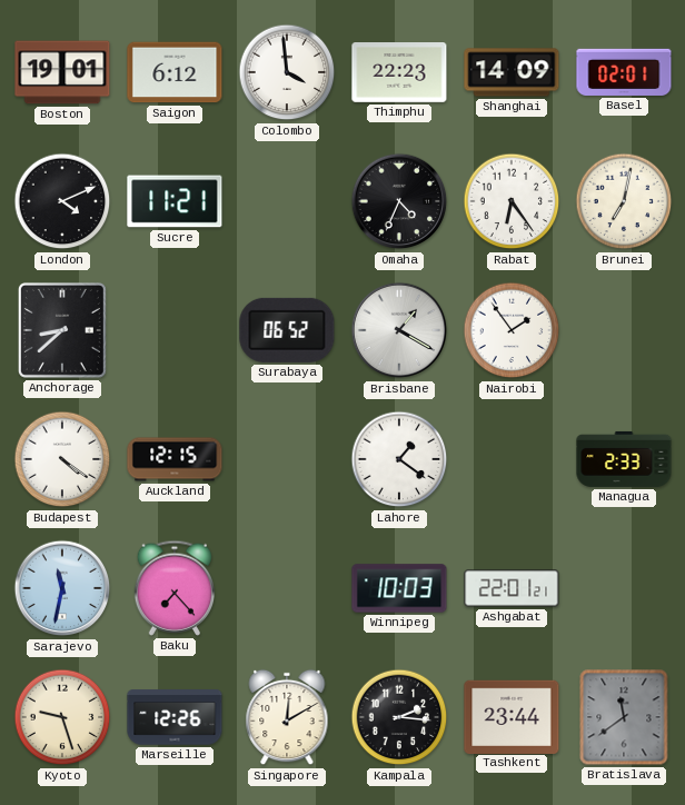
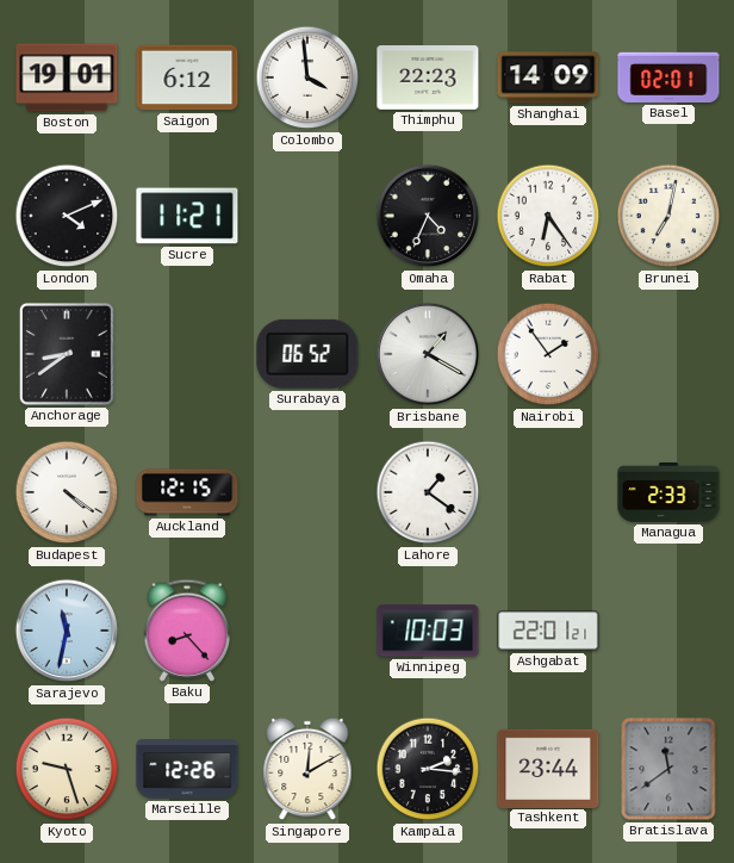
Anchorage: 8:38 -> 8:39
Baku: 7:23 -> 8:23
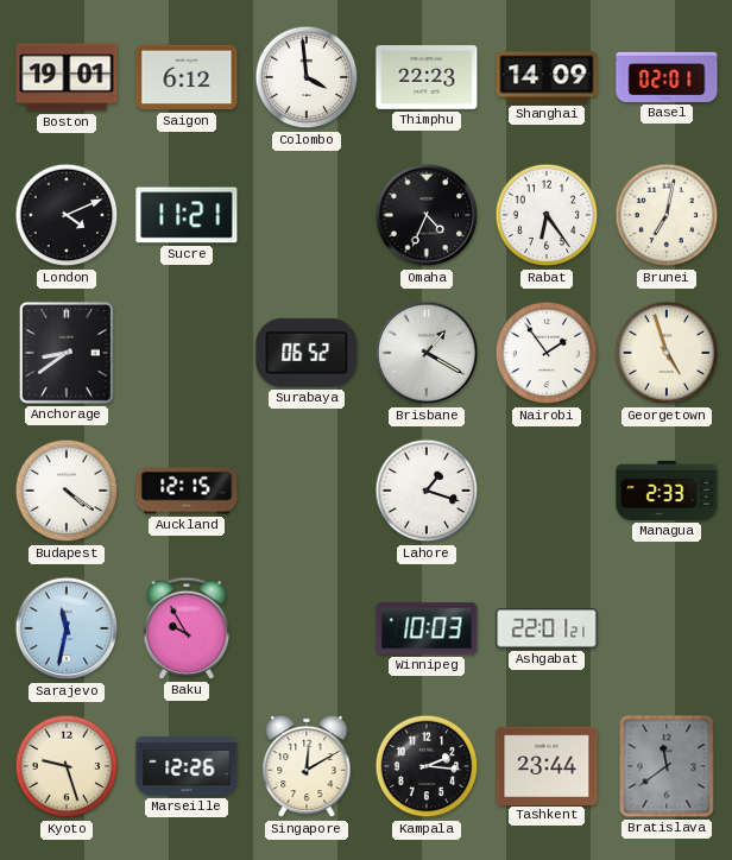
Georgetown: none -> 4:57
Lahore: 1:21 -> 1:18
Baku: 8:23 -> 9:55
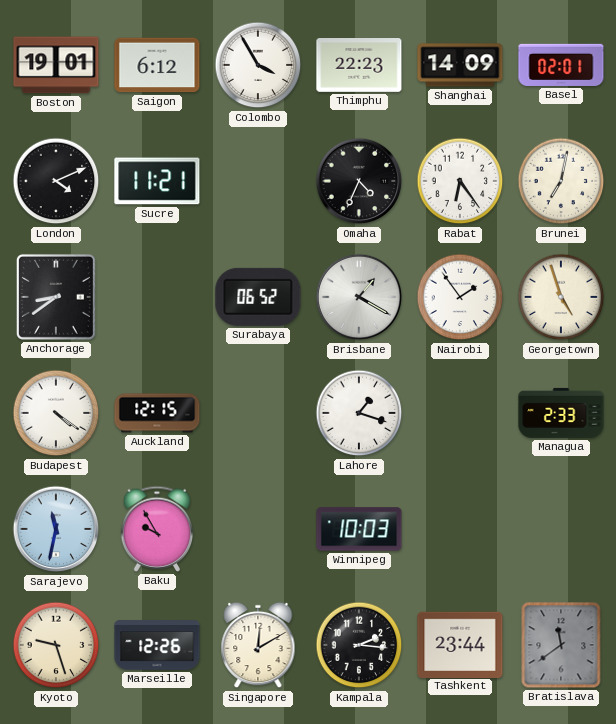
Colombo: 3:59 -> 3:55
Ashgabat: 22:01 -> none
